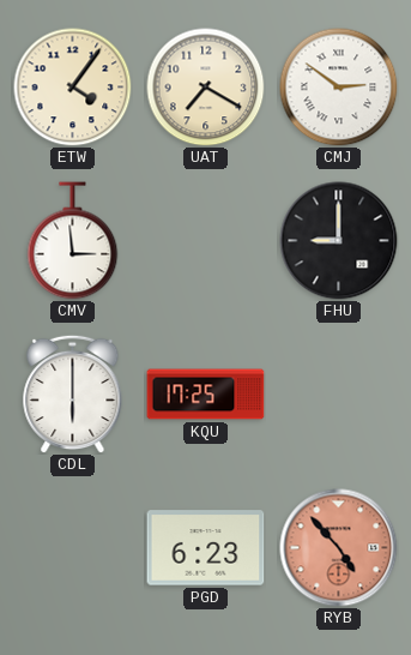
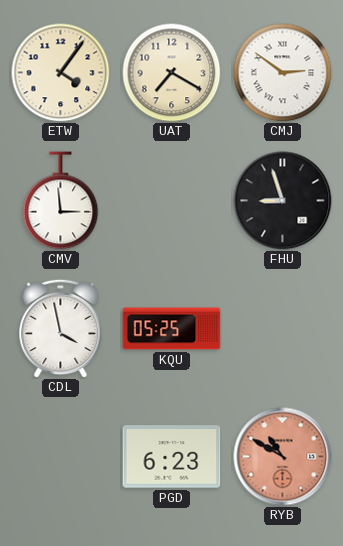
FHU: 9:00 -> 8:57
CDL: 6:00 -> 3:58
KQU: 17:25 -> 05:25
RYB: 4:53 -> 10:50
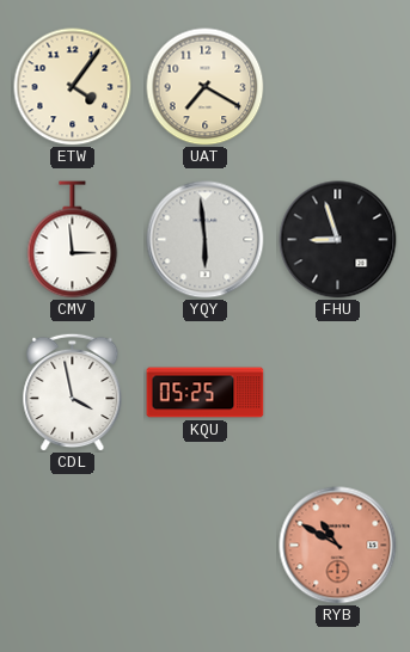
CMJ: 2:51 -> none
YQY: none -> 5:59
PGD: 6:23 -> none
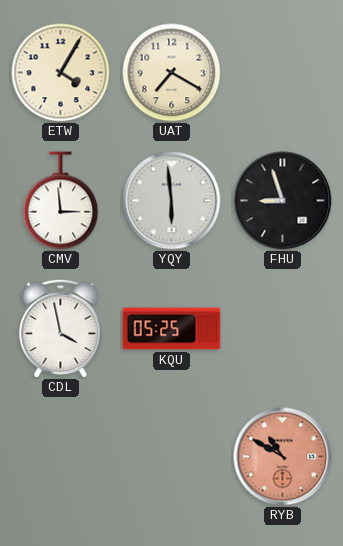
ETW: 4:06 -> 4:05
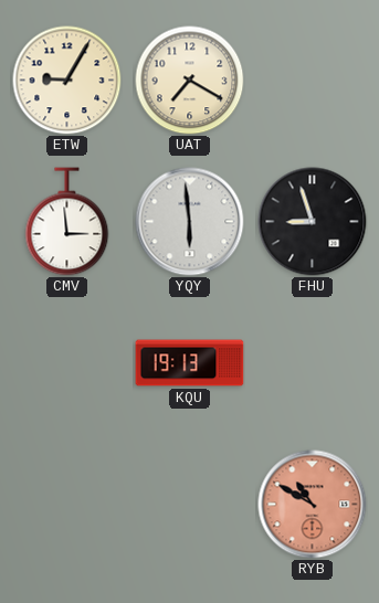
ETW: 4:05 -> 9:05
CDL: 3:58 -> none
KQU: 05:25 -> 19:13
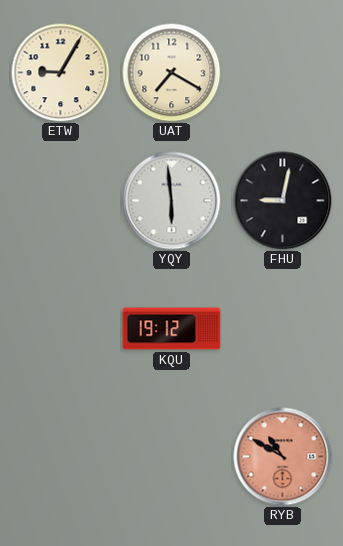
CMV: 2:59 -> none
FHU: 8:57 -> 9:02
KQU: 19:13 -> 19:12
